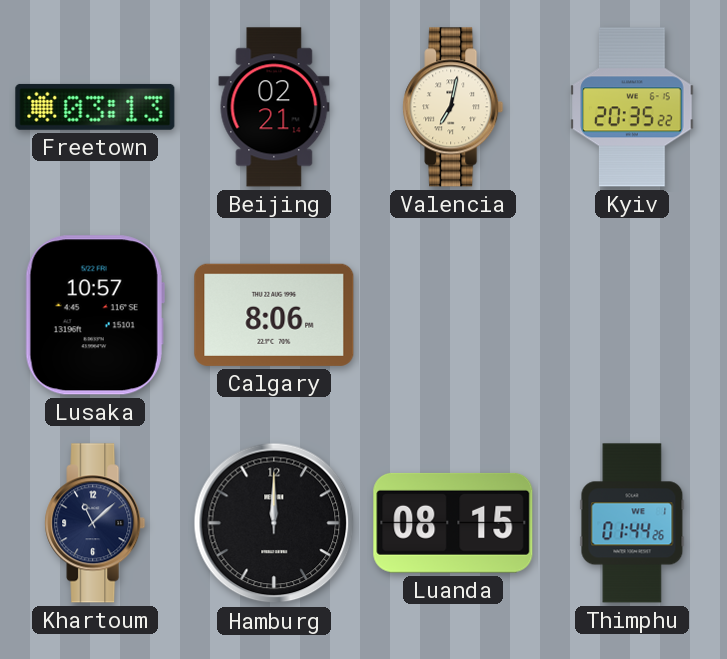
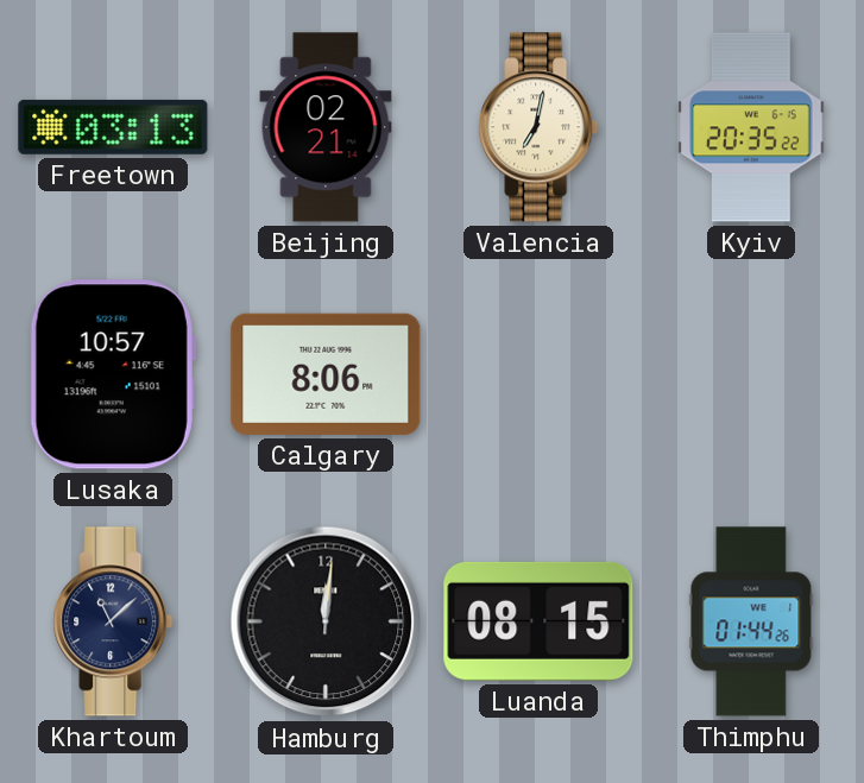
Hamburg: 12:00 -> 12:01
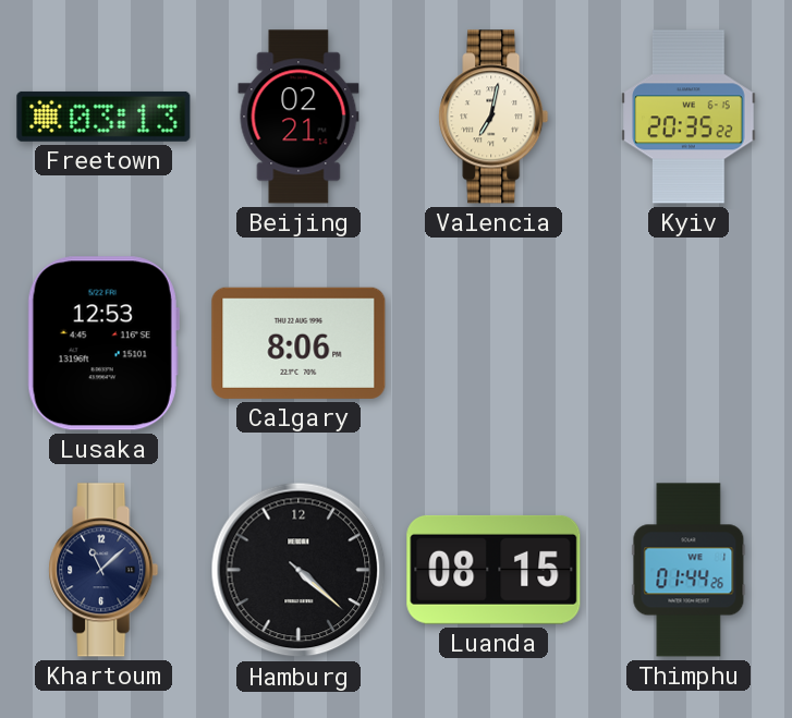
Lusaka: 10:57 -> 12:53
Hamburg: 12:01 -> 4:22
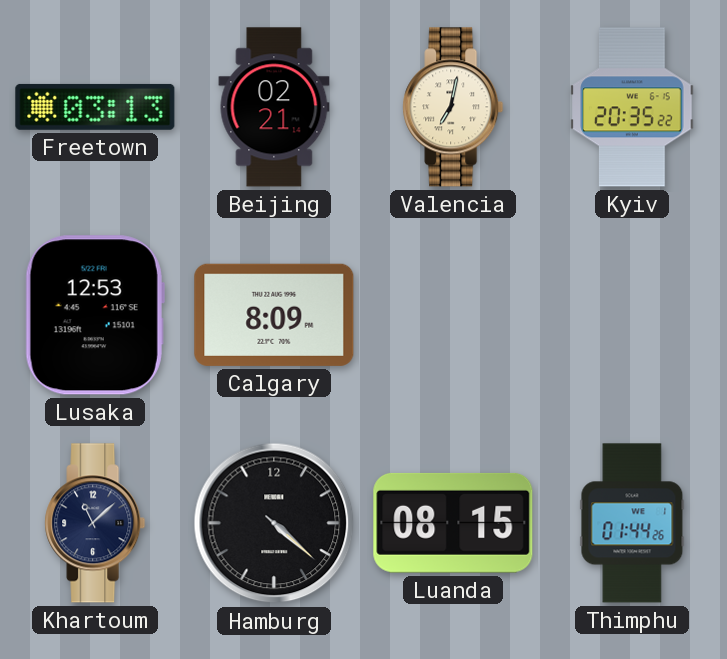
Calgary: 8:06 -> 8:09
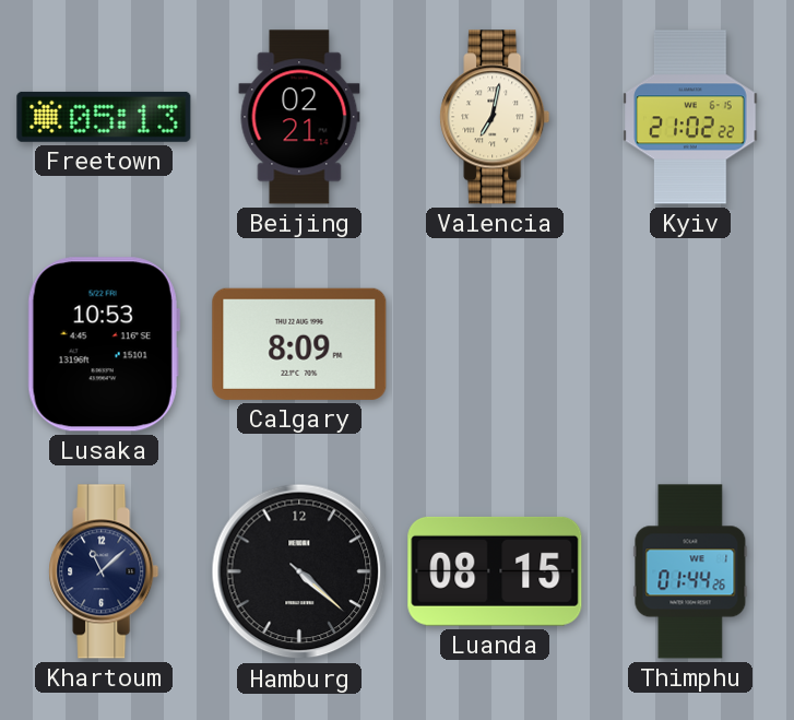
Freetown: 03:13 -> 05:13
Kyiv: 20:35 -> 21:02
Lusaka: 12:53 -> 10:53
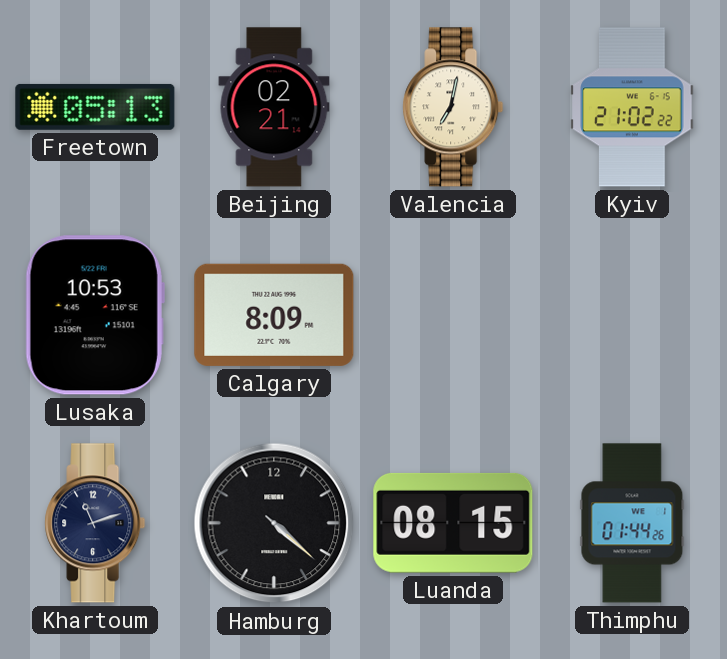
Khartoum: 11:08 -> 11:12
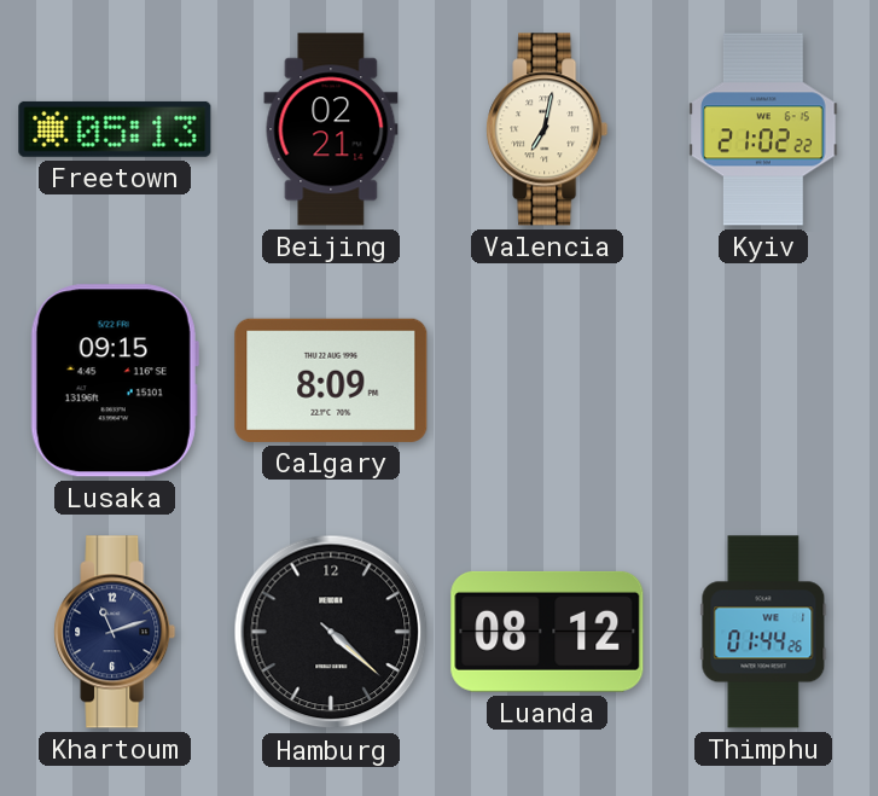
Lusaka: 10:53 -> 09:15
Luanda: 08:15 -> 08:12
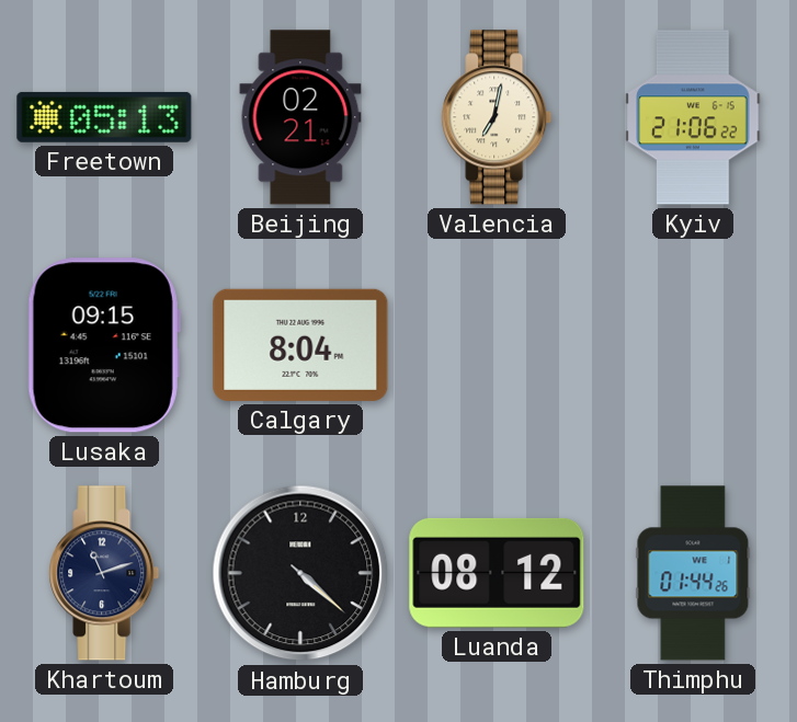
Kyiv: 21:02 -> 21:06
Calgary: 8:09 -> 8:04
